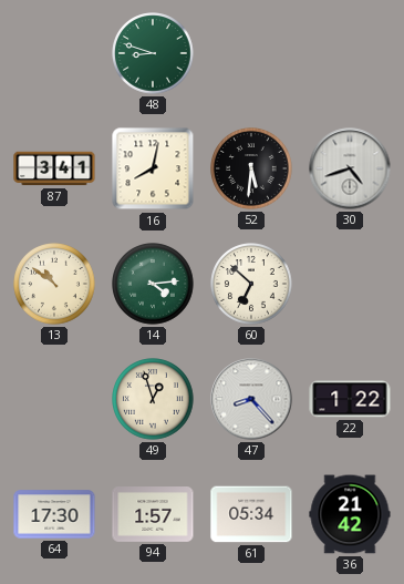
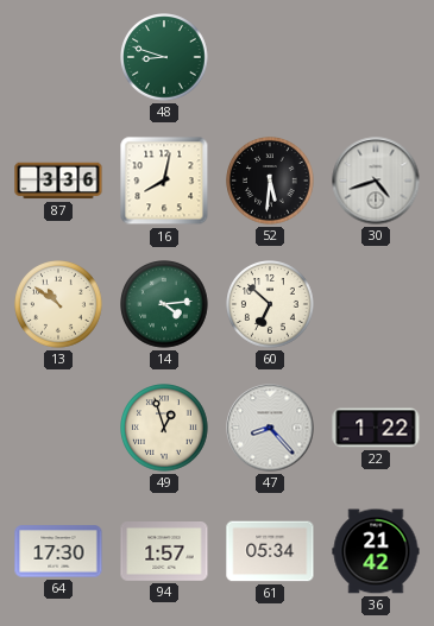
87: 3:41 -> 3:36
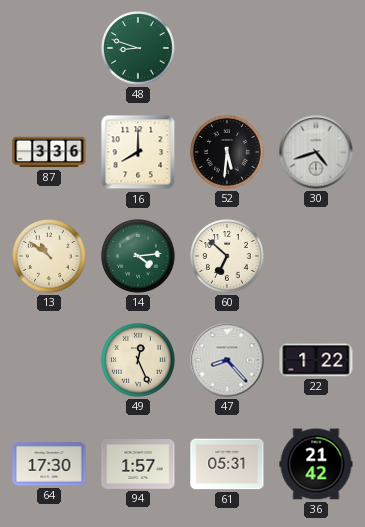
16: 8:02 -> 8:00
49: 12:57 -> 12:26
61: 05:34 -> 05:31
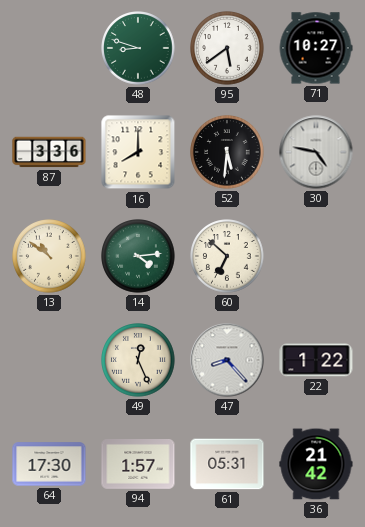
95: none -> 5:39
71: none -> 10:27
30: 4:42 -> 4:47
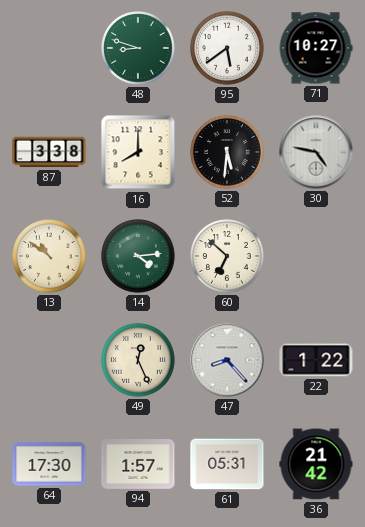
87: 3:36 -> 3:38
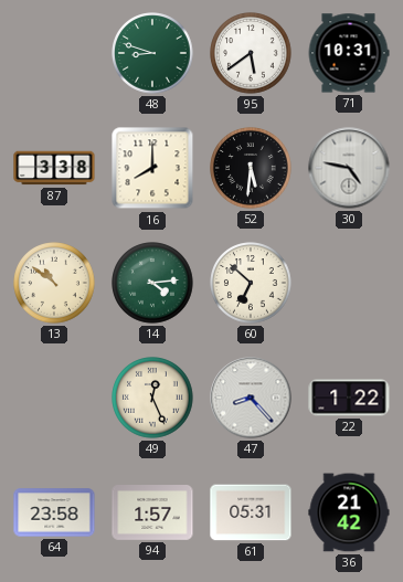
71: 10:27 -> 10:31
64: 17:30 -> 23:58
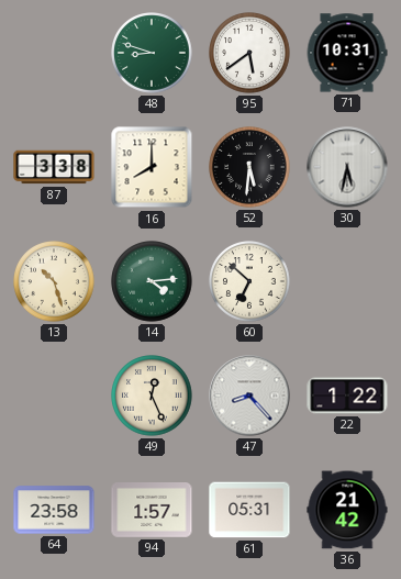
30: 4:47 -> 5:32
13: 10:51 -> 10:27
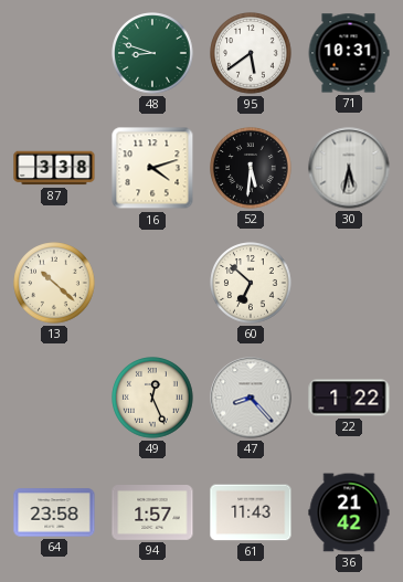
16: 8:00 -> 4:12
13: 10:27 -> 10:22
14: 4:14 -> none
61: 05:31 -> 11:43
